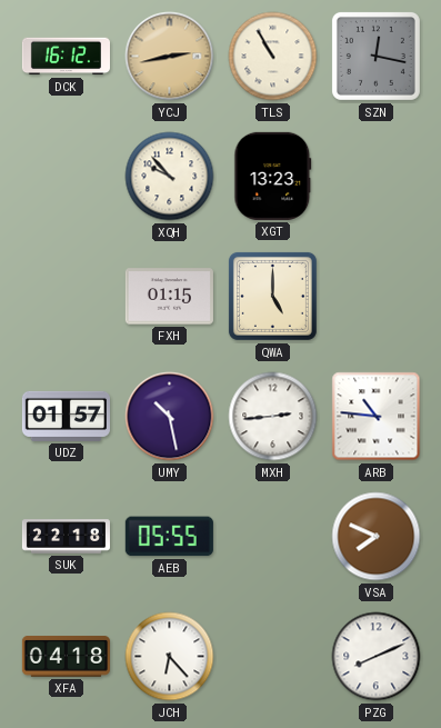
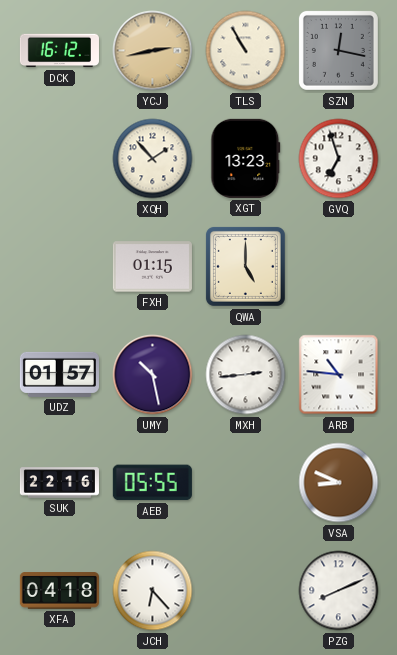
XQH: 9:53 -> 1:53
GVQ: none -> 6:57
SUK: 22:18 -> 22:16
VSA: 7:49 -> 8:49
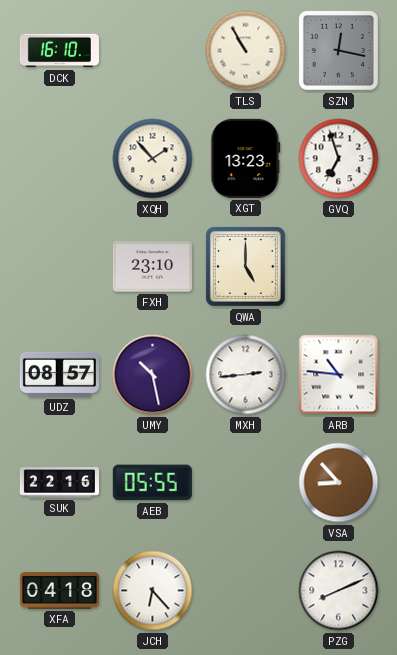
DCK: 16:12 -> 16:10
YCJ: 2:43 -> none
FXH: 01:15 -> 23:10
UDZ: 01:57 -> 08:57
VSA: 8:49 -> 8:53
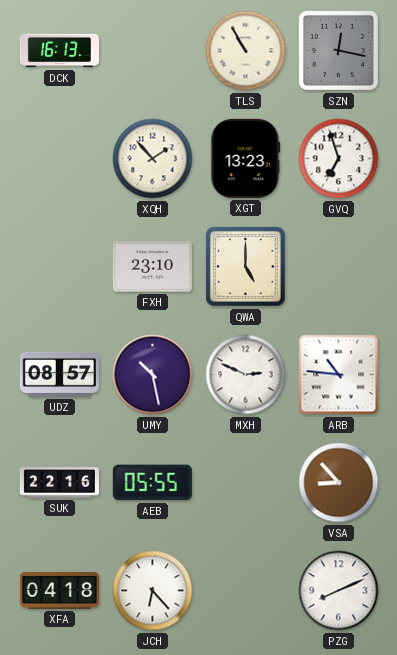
DCK: 16:10 -> 16:13
MXH: 2:44 -> 2:49
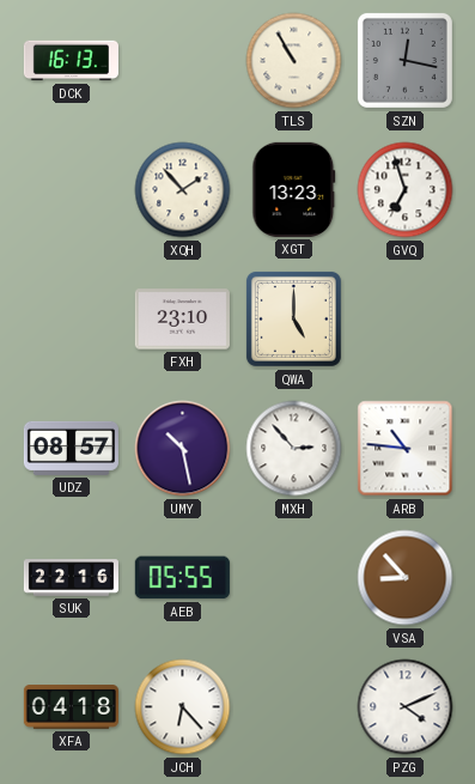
MXH: 2:49 -> 2:53
PZG: 8:11 -> 4:11
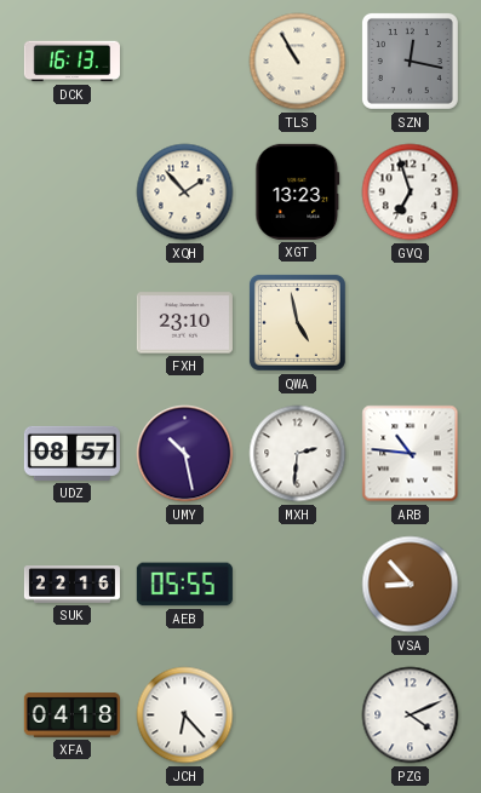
QWA: 5:00 -> 4:58
MXH: 2:53 -> 2:31
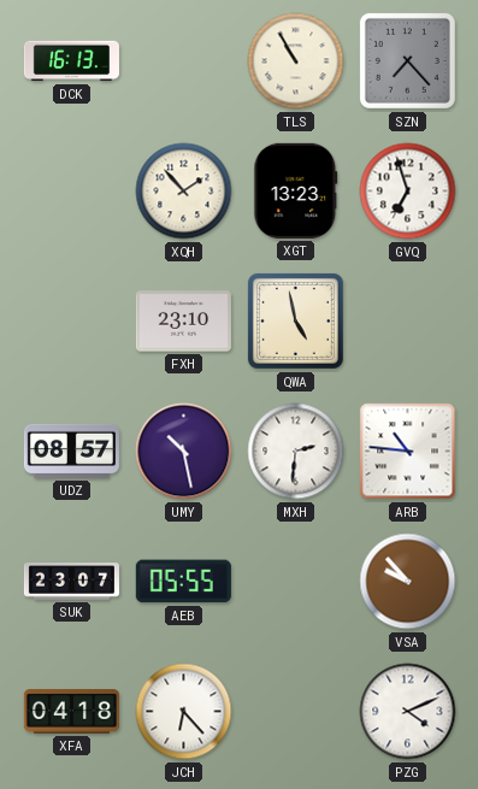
SZN: 12:17 -> 7:23
SUK: 22:16 -> 23:07
VSA: 8:53 -> 9:53
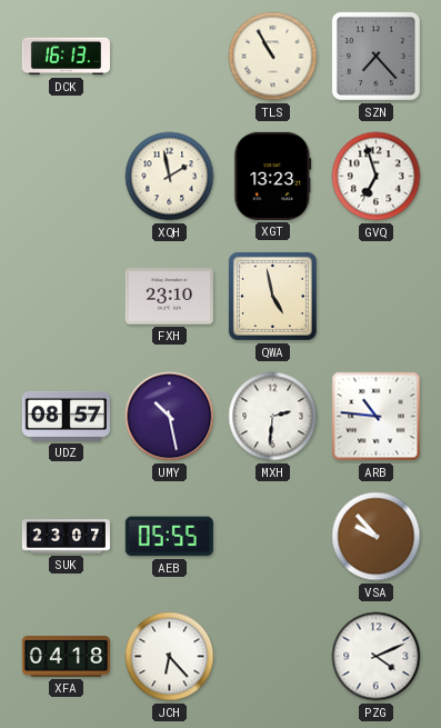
XQH: 1:53 -> 1:58
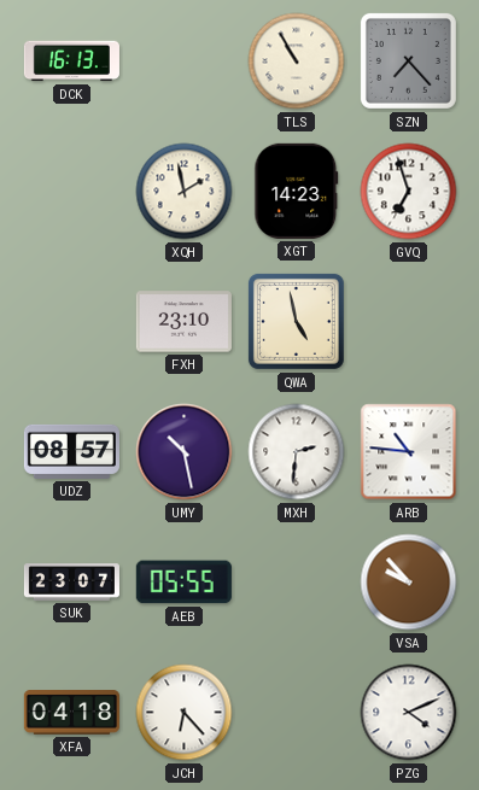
XGT: 13:23 -> 14:23
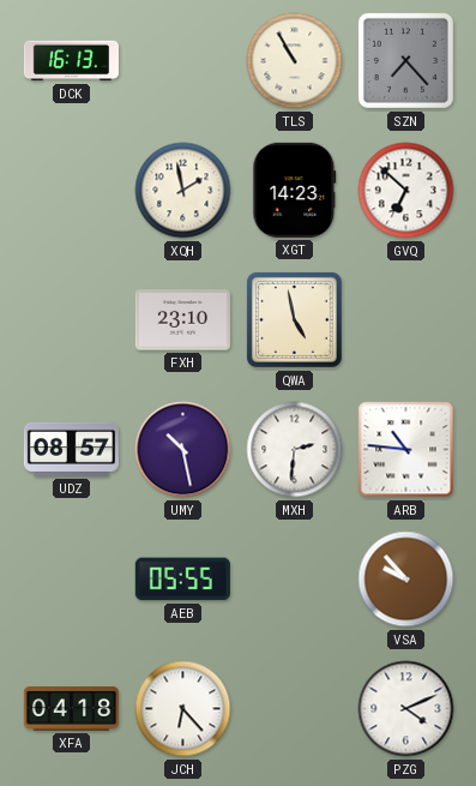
GVQ: 6:57 -> 6:52
SUK: 23:07 -> none
